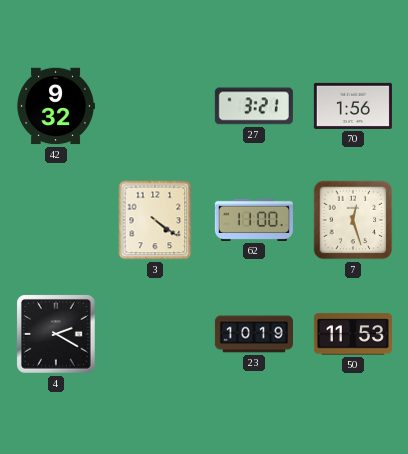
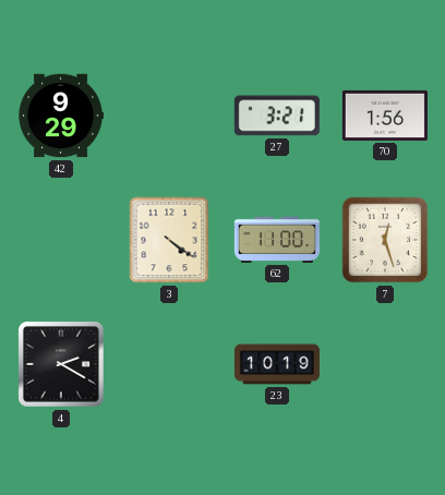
42: 9:32 -> 9:29
50: 11:53 -> none
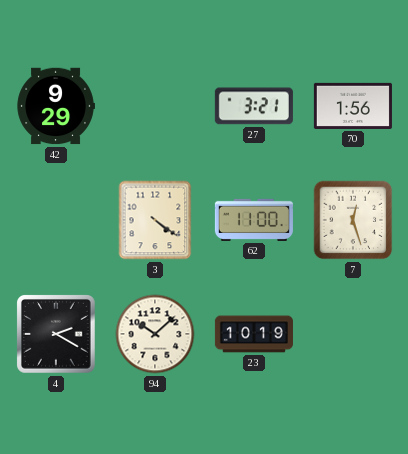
94: none -> 10:08
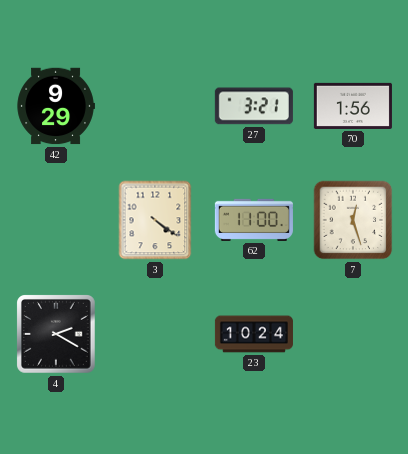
94: 10:08 -> none
23: 10:19 -> 10:24
